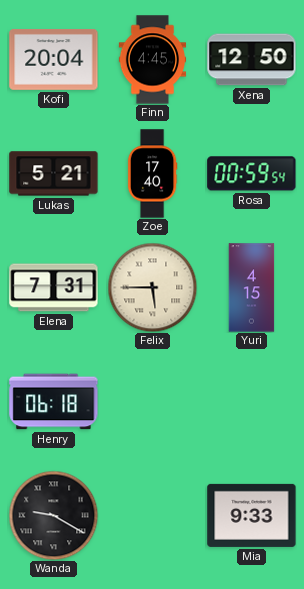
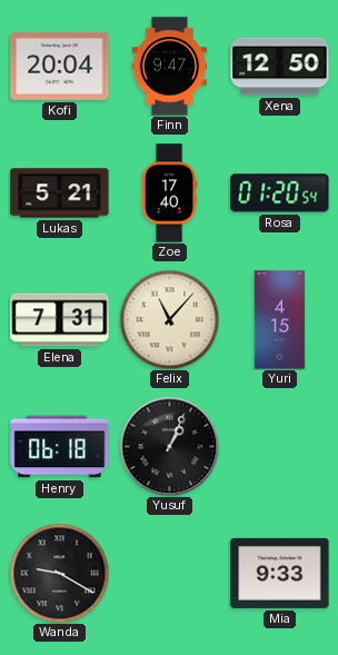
Finn: 4:45 -> 9:47
Rosa: 00:59 -> 01:20
Felix: 5:45 -> 11:07
Yusuf: none -> 1:04
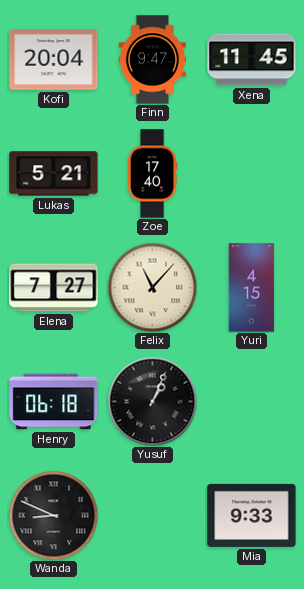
Xena: 12:50 -> 11:45
Rosa: 01:20 -> none
Elena: 7:31 -> 7:27
Wanda: 9:20 -> 8:49
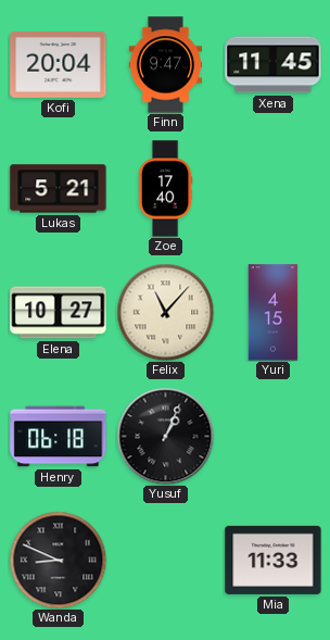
Elena: 7:27 -> 10:27
Mia: 9:33 -> 11:33
